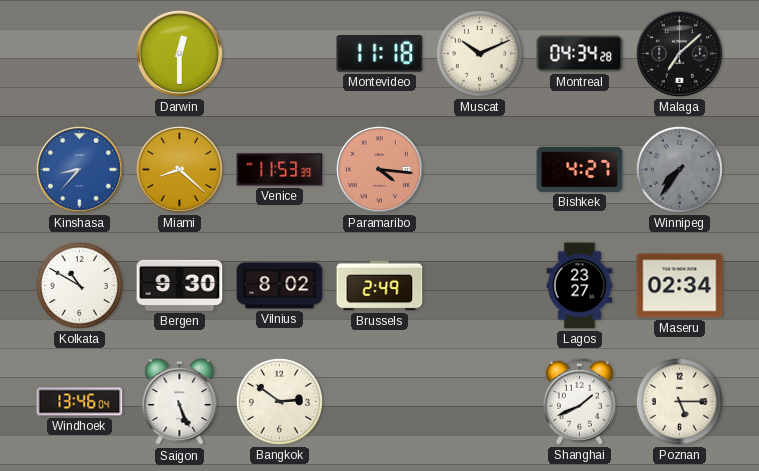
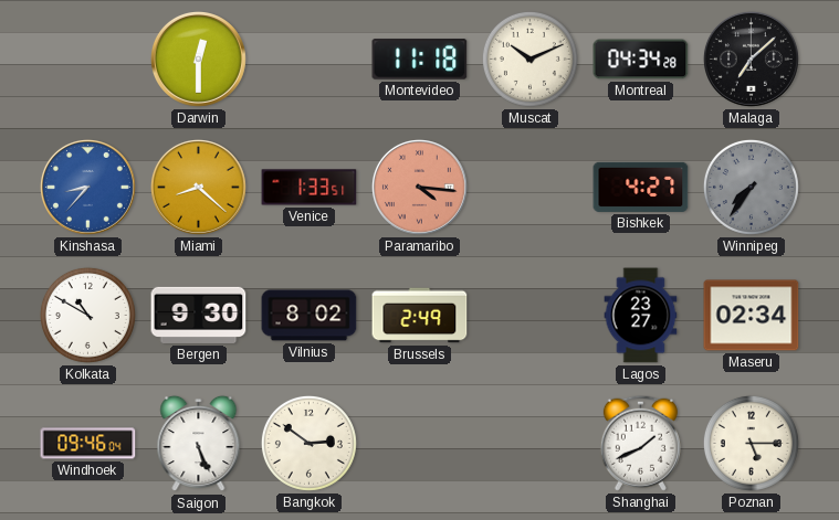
Venice: 11:53 -> 1:33
Windhoek: 13:46 -> 09:46
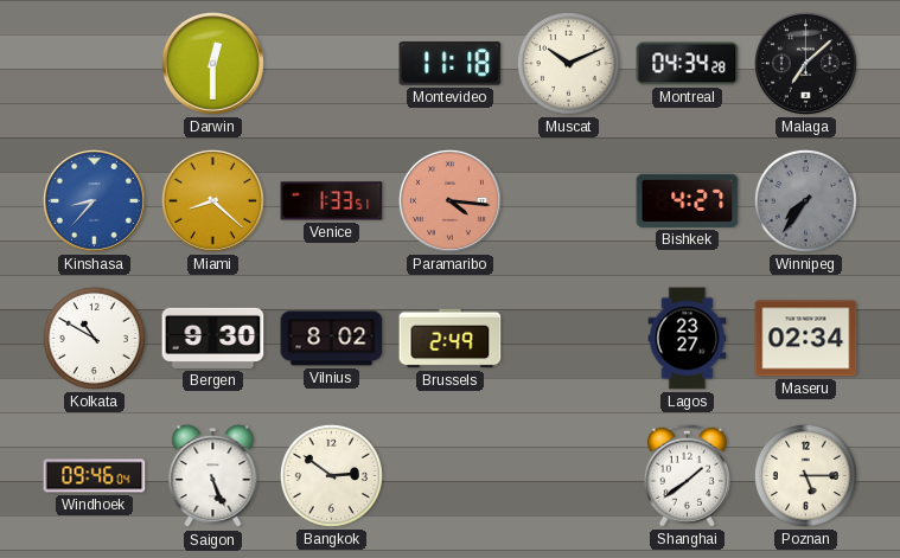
Shanghai: 1:41 -> 1:39
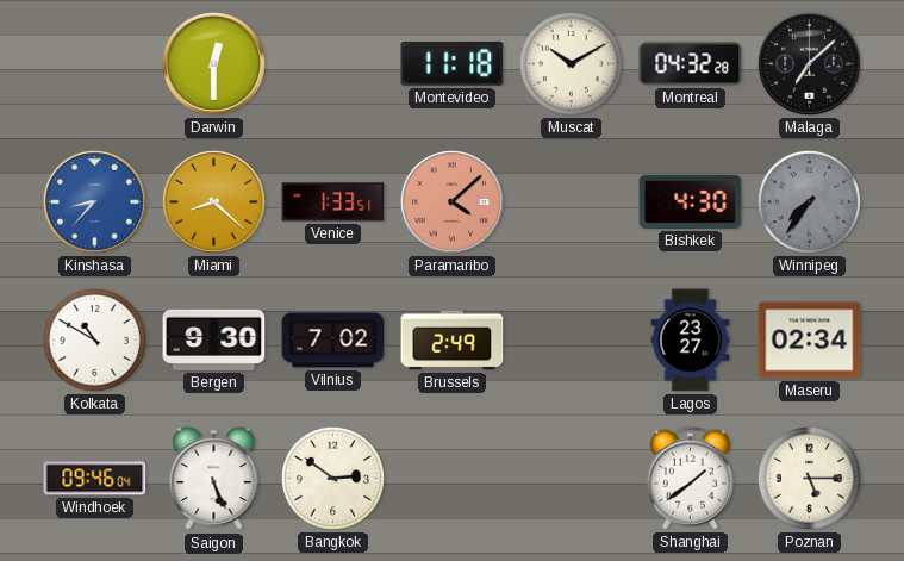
Muscat: 10:11 -> 10:10
Montreal: 04:34 -> 04:32
Paramaribo: 4:16 -> 4:08
Bishkek: 4:27 -> 4:30
Vilnius: 8:02 -> 7:02
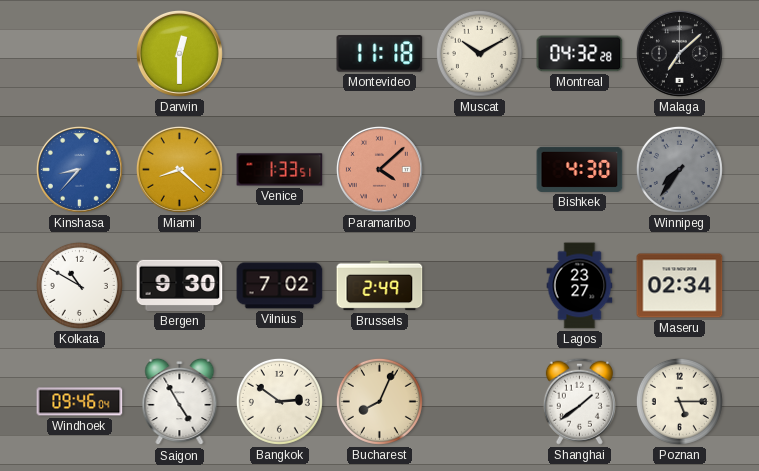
Saigon: 5:26 -> 4:55
Bucharest: none -> 8:04
